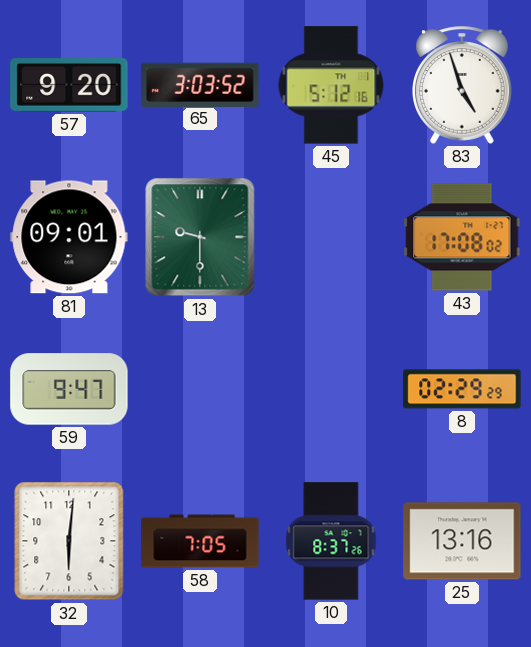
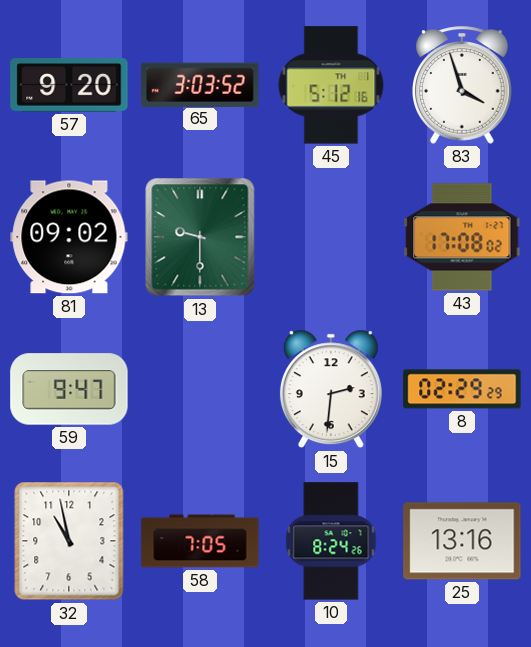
83: 4:57 -> 3:57
81: 09:01 -> 09:02
15: none -> 2:31
32: 6:01 -> 10:58
10: 8:37 -> 8:24
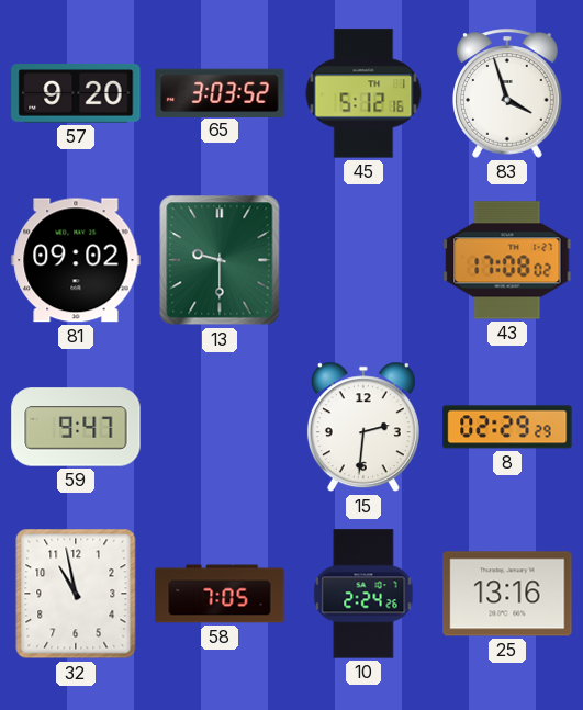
10: 8:24 -> 2:24
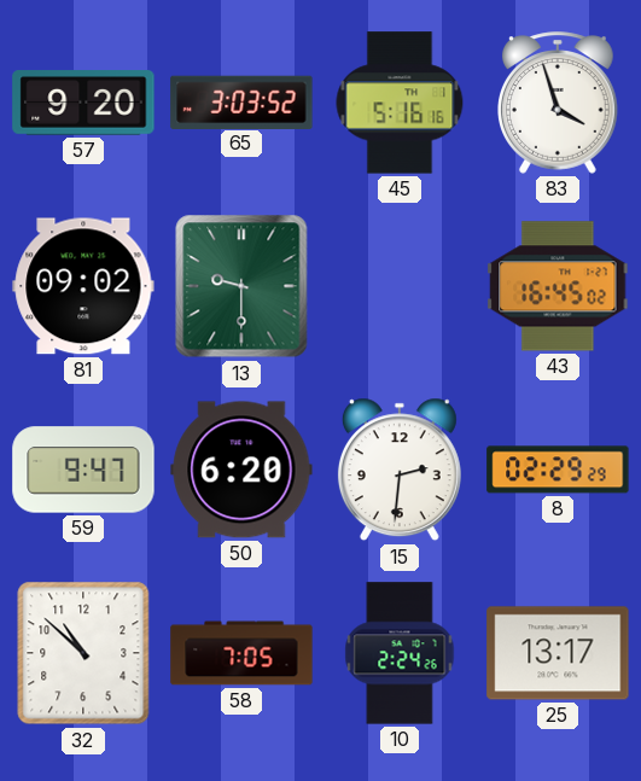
45: 5:12 -> 5:16
43: 17:08 -> 16:45
50: none -> 6:20
32: 10:58 -> 10:52
25: 13:16 -> 13:17
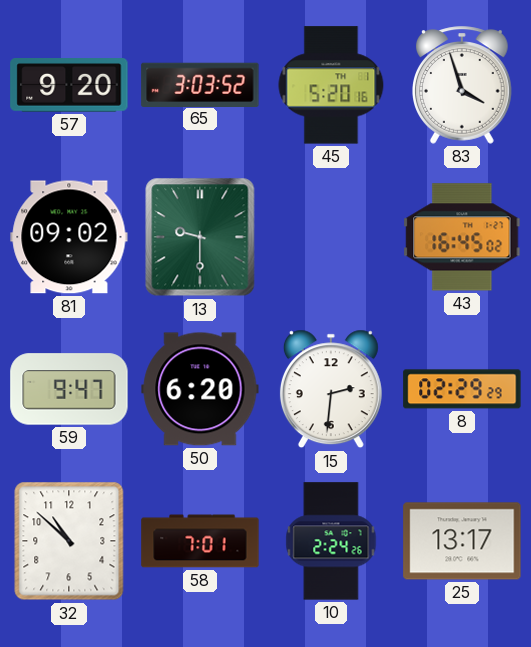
45: 5:16 -> 5:20
58: 7:05 -> 7:01
